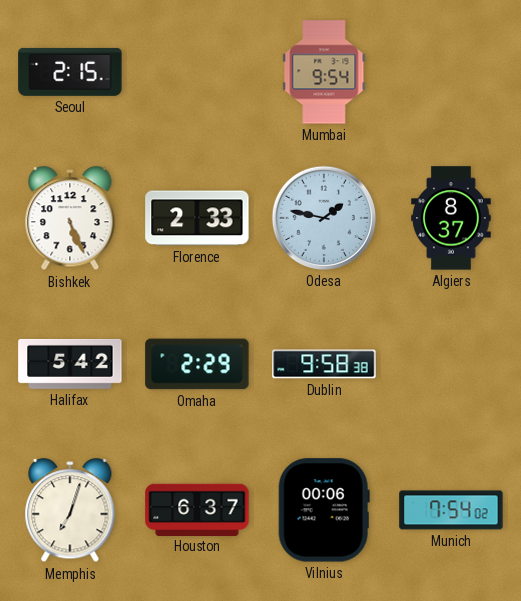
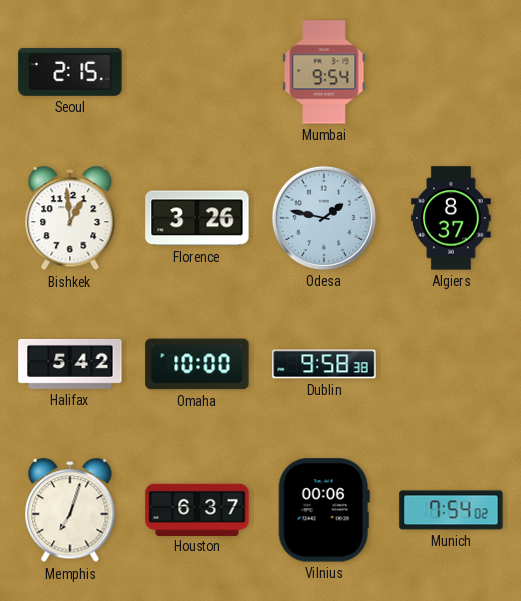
Bishkek: 5:26 -> 12:59
Florence: 2:33 -> 3:26
Omaha: 2:29 -> 10:00
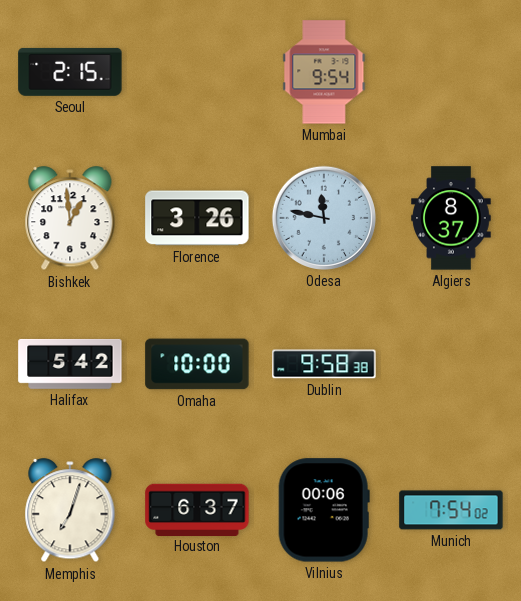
Odesa: 1:47 -> 11:47
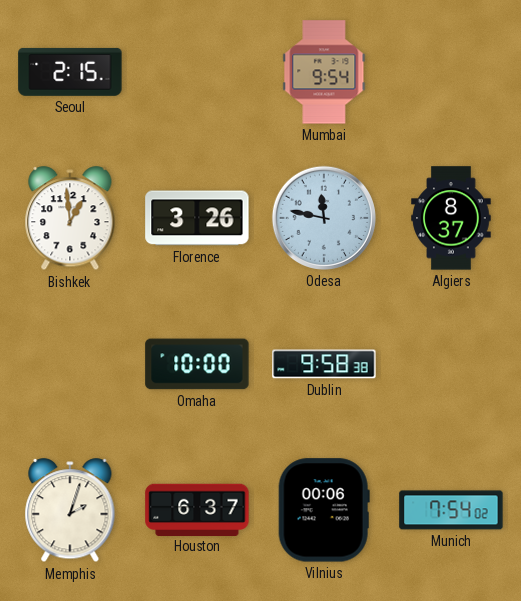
Halifax: 5:42 -> none
Memphis: 7:03 -> 2:03
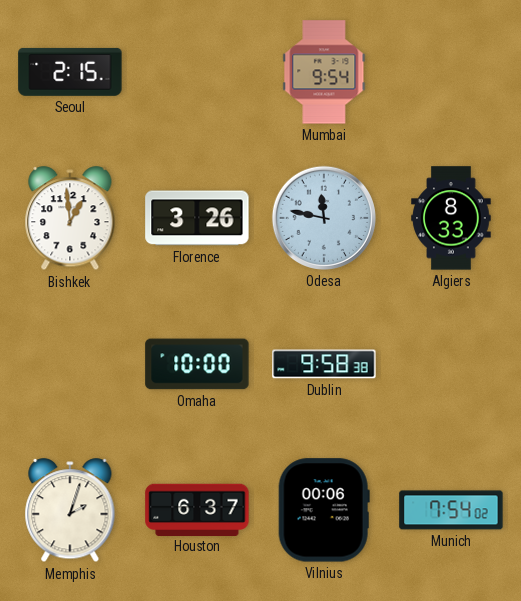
Algiers: 8:37 -> 8:33
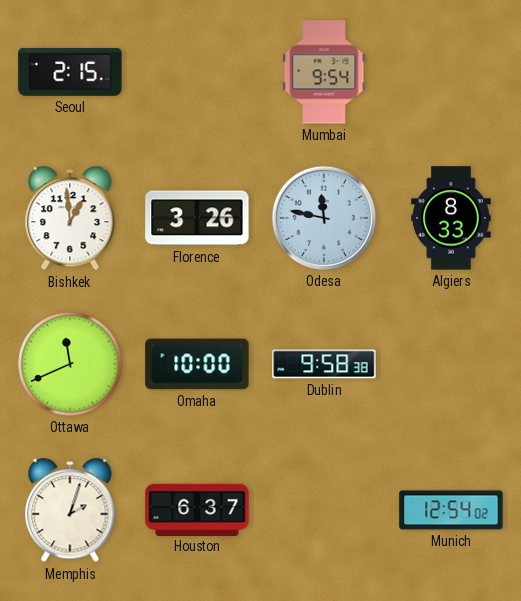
Ottawa: none -> 11:41
Vilnius: 00:06 -> none
Munich: 7:54 -> 12:54
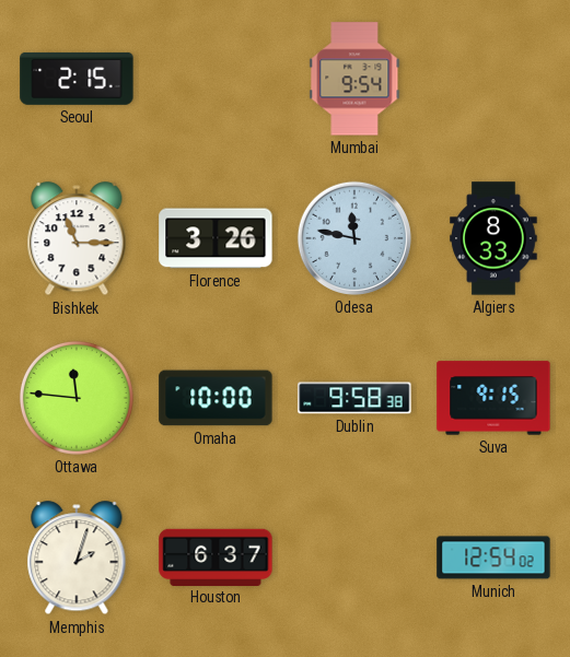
Bishkek: 12:59 -> 11:15
Ottawa: 11:41 -> 11:46
Suva: none -> 9:15
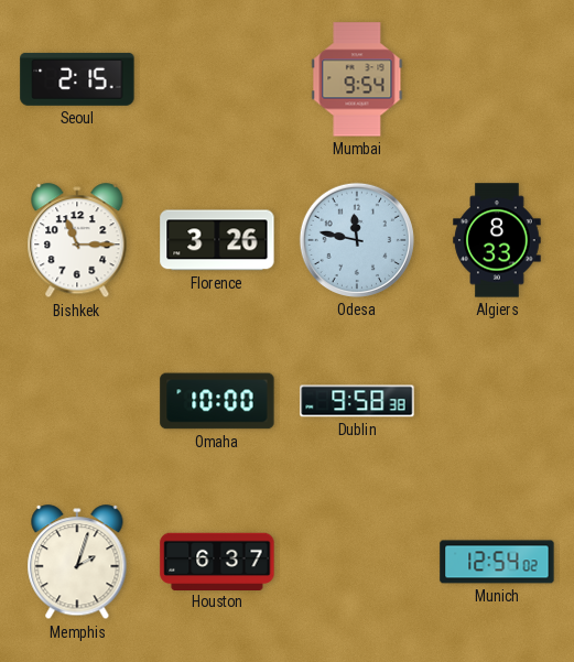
Ottawa: 11:46 -> none
Suva: 9:15 -> none
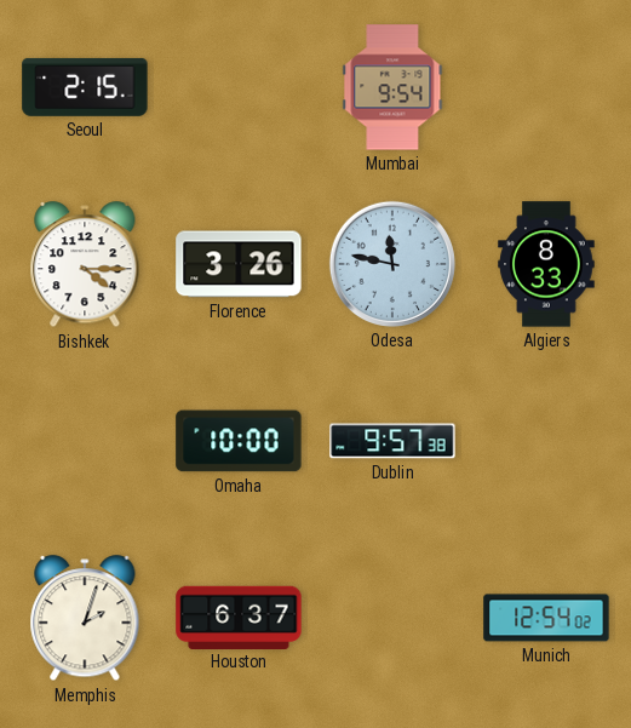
Bishkek: 11:15 -> 4:15
Dublin: 9:58 -> 9:57
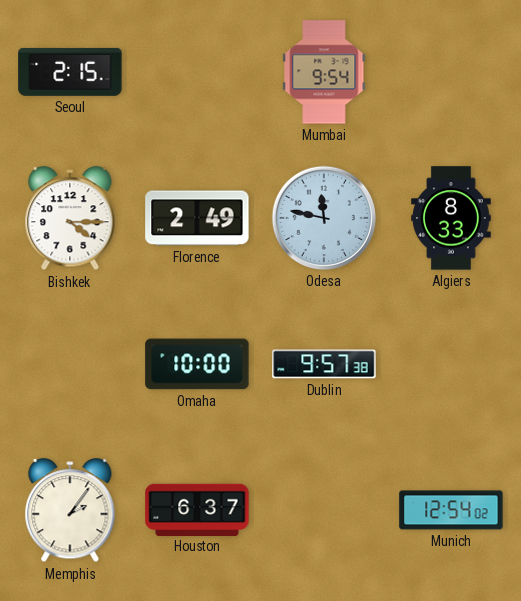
Florence: 3:26 -> 2:49
Memphis: 2:03 -> 2:06
